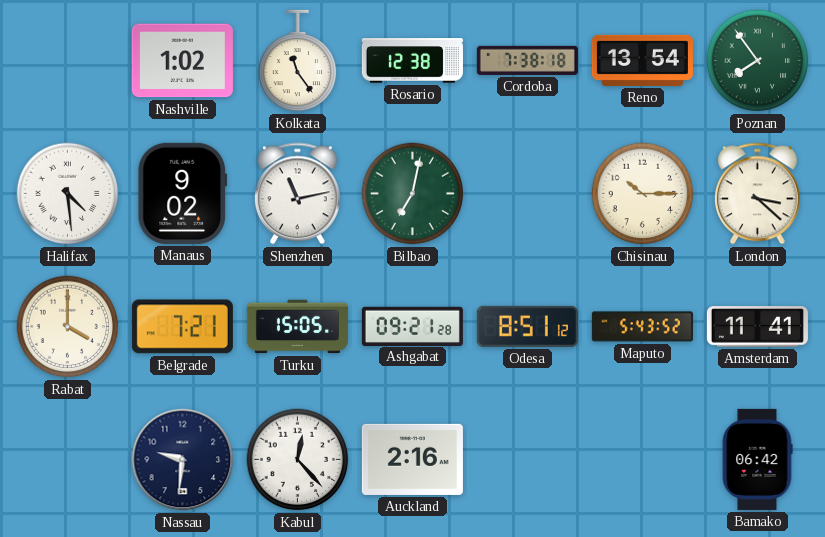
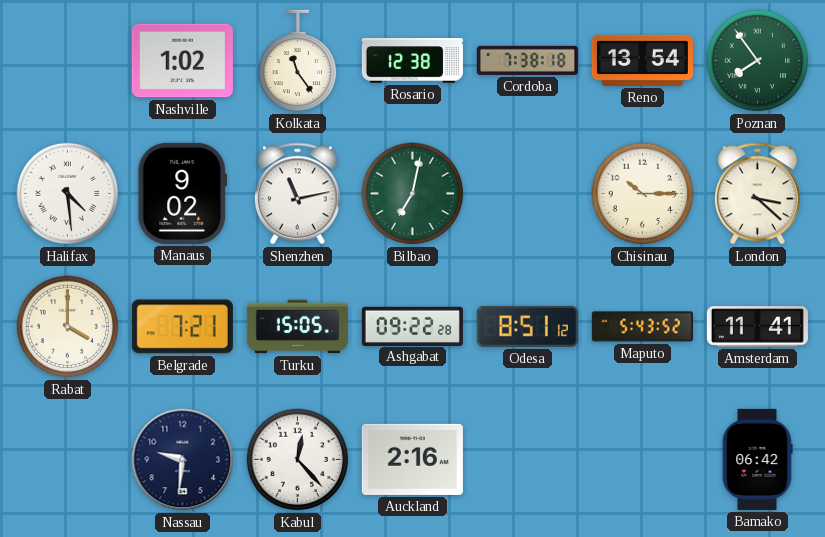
Ashgabat: 09:21 -> 09:22
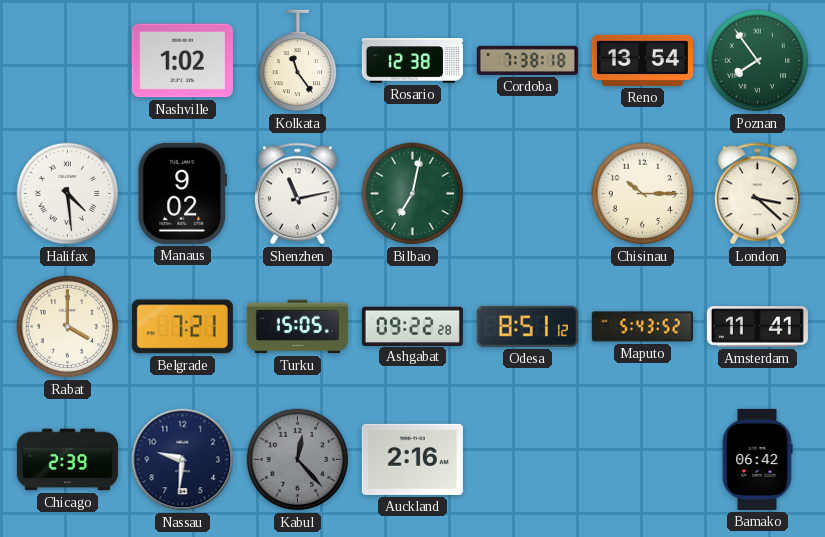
Chicago: none -> 2:39
Kabul dial: white -> grey
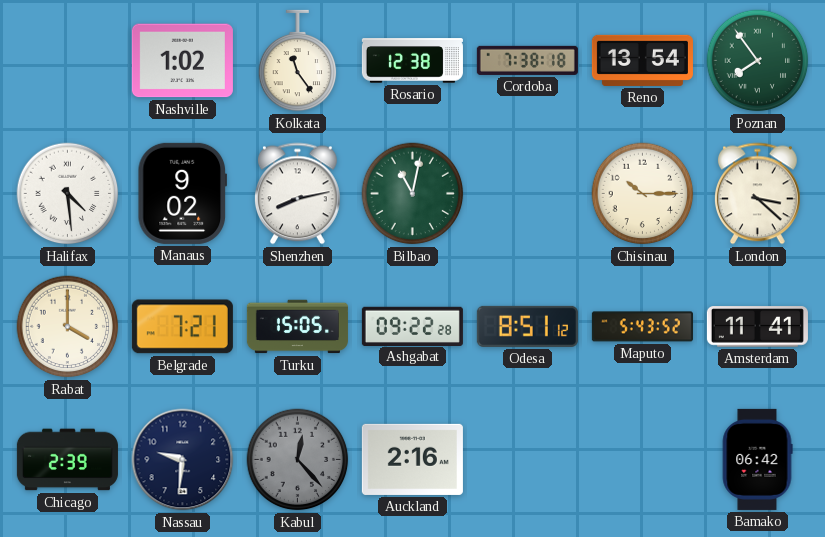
Shenzhen: 11:13 -> 8:13
Bilbao: 7:02 -> 11:02
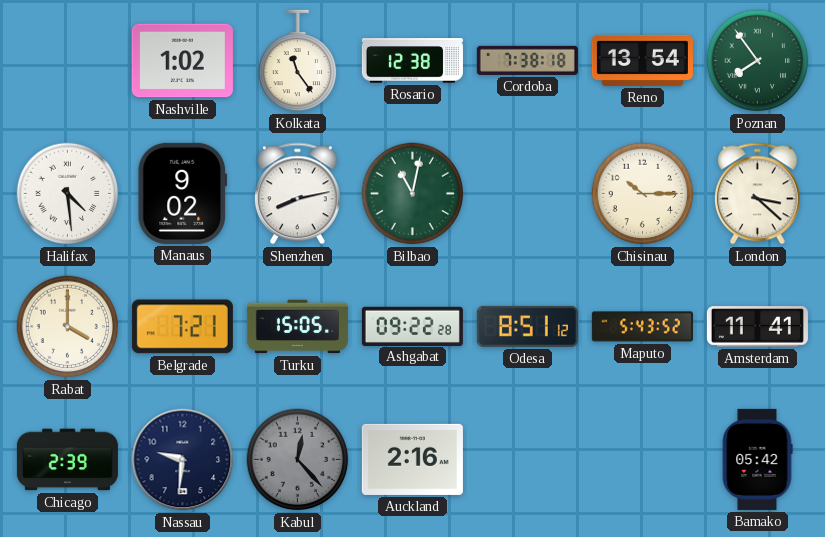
Bamako: 06:42 -> 05:42
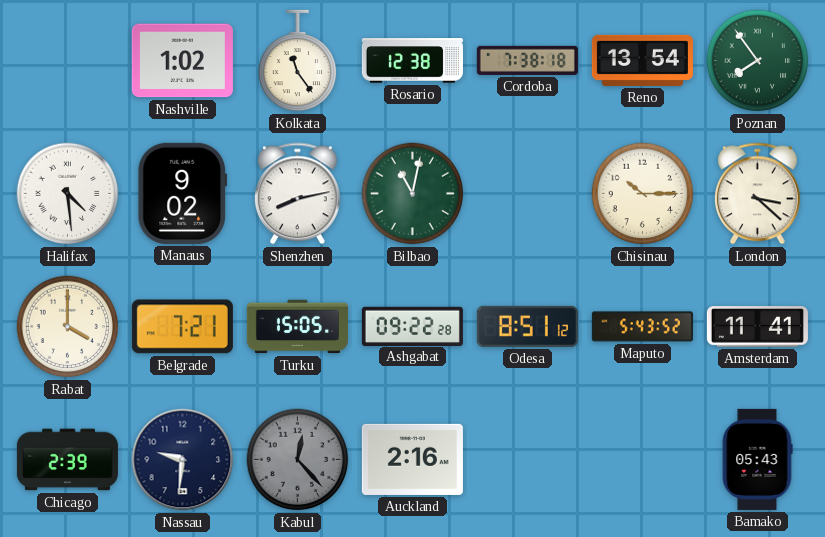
Bamako: 05:42 -> 05:43
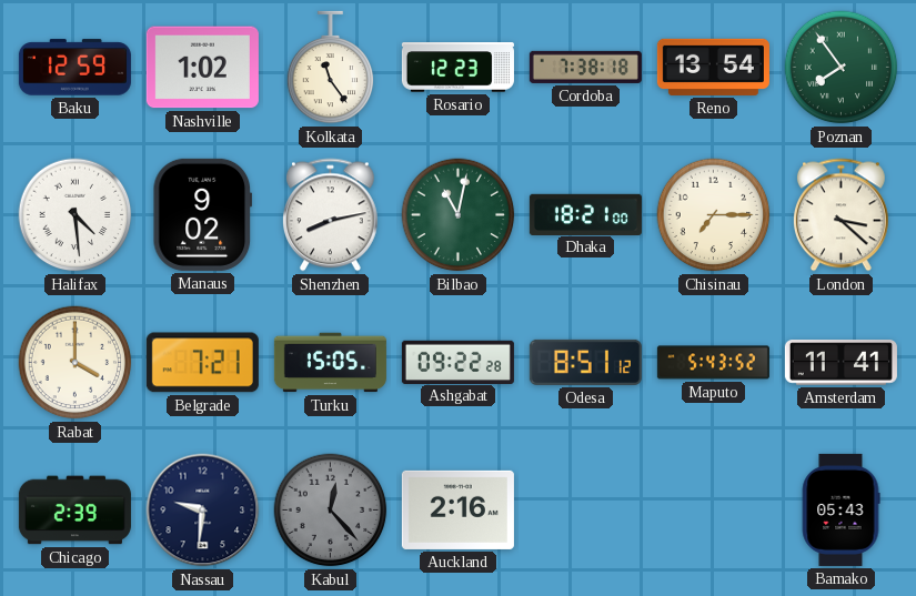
Baku: none -> 12:59
Rosario: 12:38 -> 12:23
Dhaka: none -> 18:21
Chisinau: 10:15 -> 7:15
